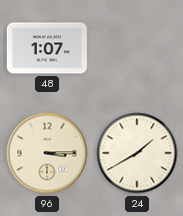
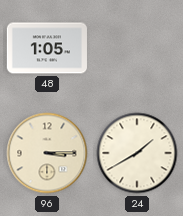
48: 1:07 -> 1:05
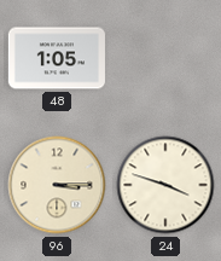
24: 1:40 -> 3:48
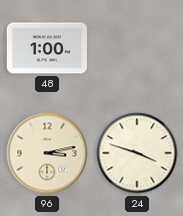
48: 1:05 -> 1:00
96: 3:15 -> 3:13
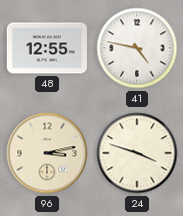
48: 1:00 -> 12:55
41: none -> 4:47
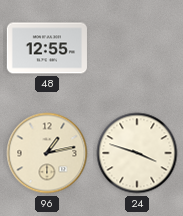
41: 4:47 -> none
96: 3:13 -> 1:13
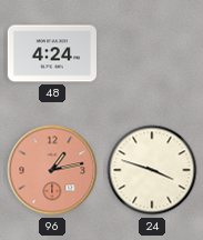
48: 12:55 -> 4:24
96 dial: cream -> salmon
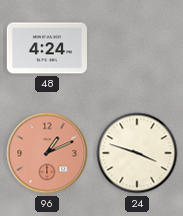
96: 1:13 -> 1:11
